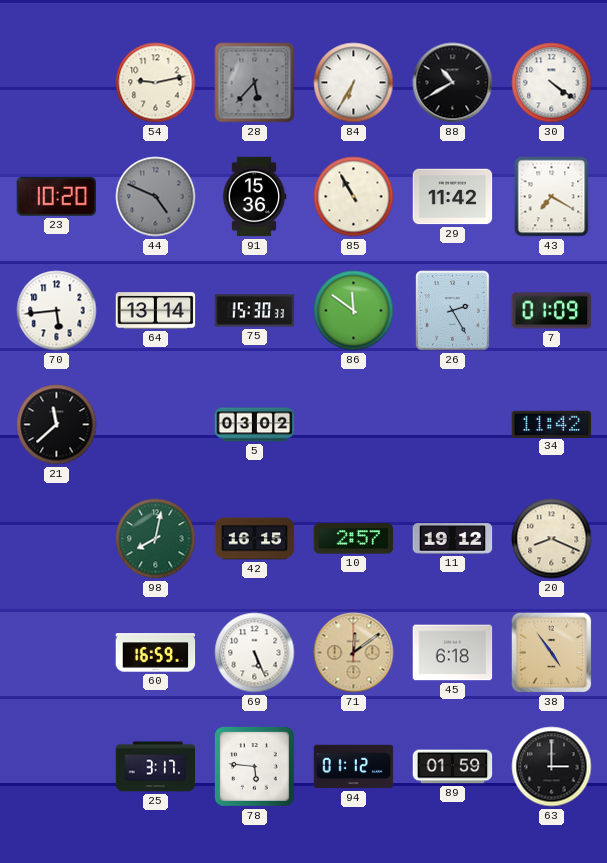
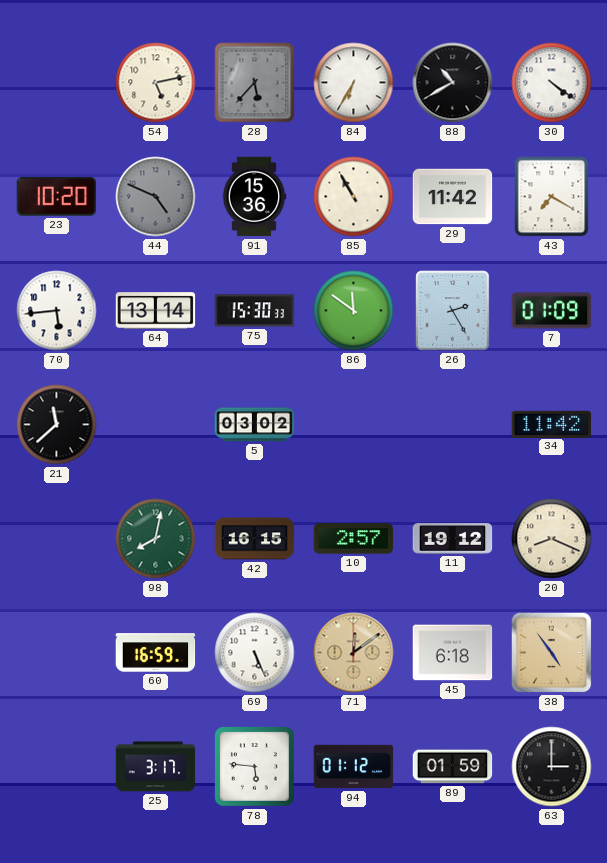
54: 9:13 -> 5:13
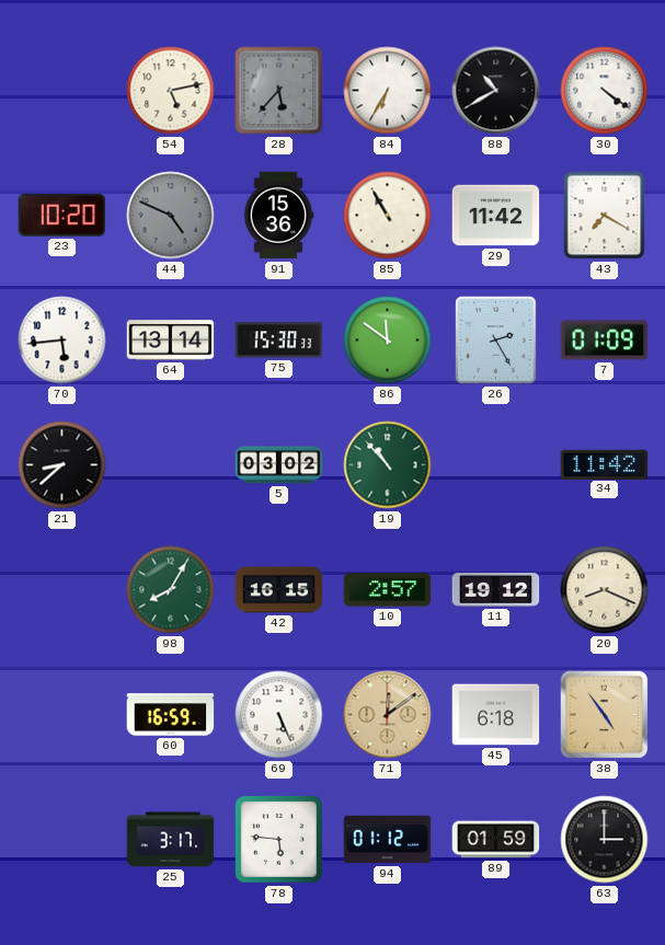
21: 11:38 -> 8:38
19: none -> 10:53
98: 8:02 -> 8:05
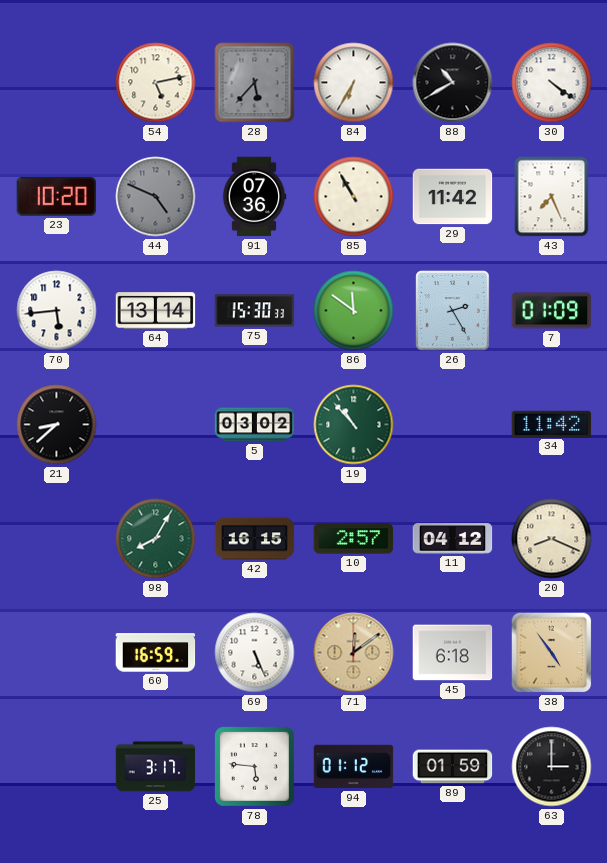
91: 15:36 -> 07:36
43: 7:20 -> 7:26
11: 19:12 -> 04:12
